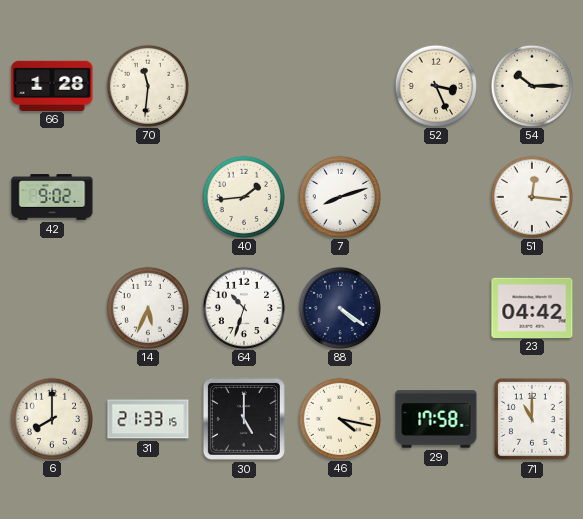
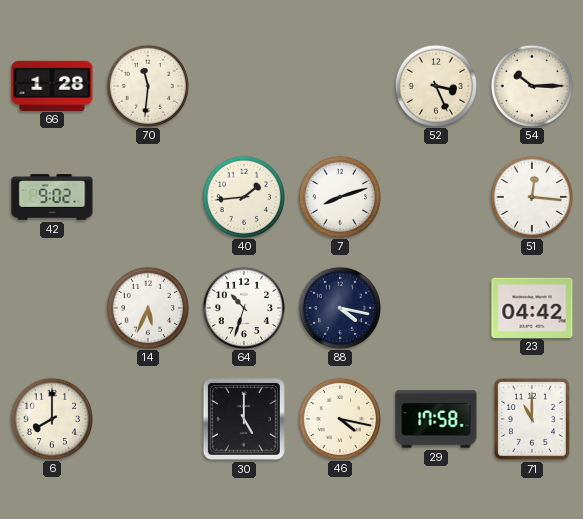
88: 4:21 -> 4:17
31: 21:33 -> none
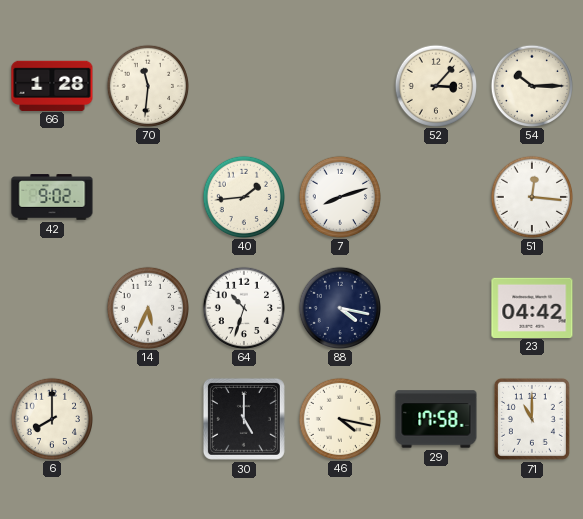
52: 3:26 -> 3:07
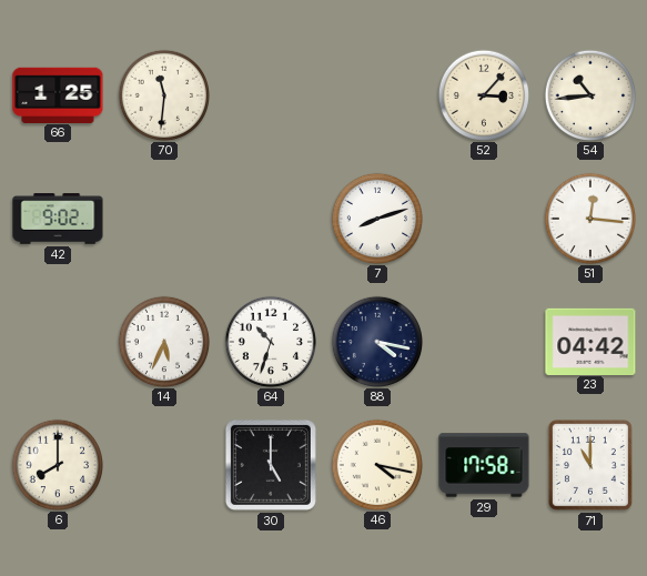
66: 1:28 -> 1:25
54: 10:15 -> 10:44
40: 1:44 -> none
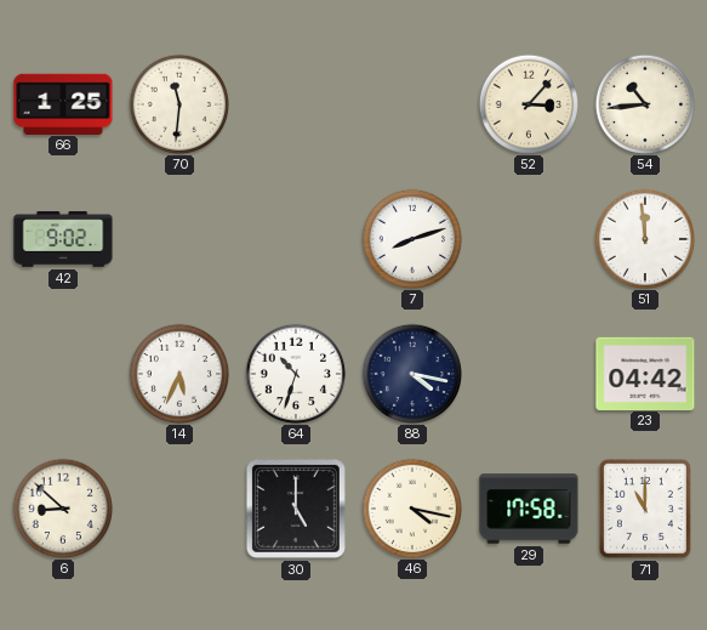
51: 12:16 -> 11:59
6: 8:00 -> 8:52
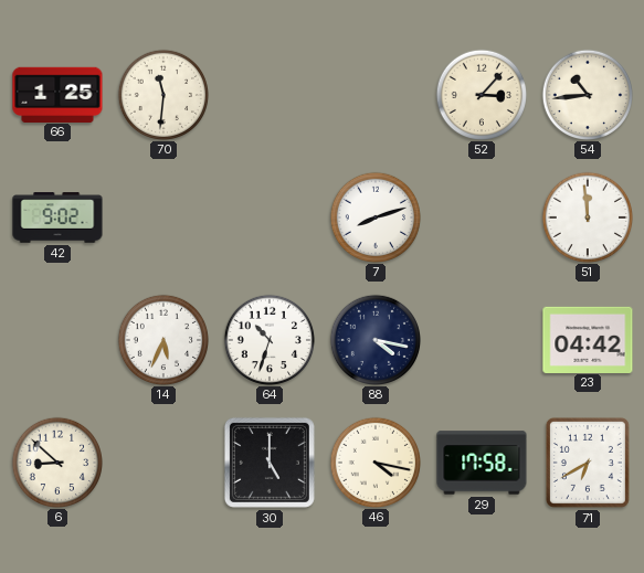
71: 11:00 -> 6:40
